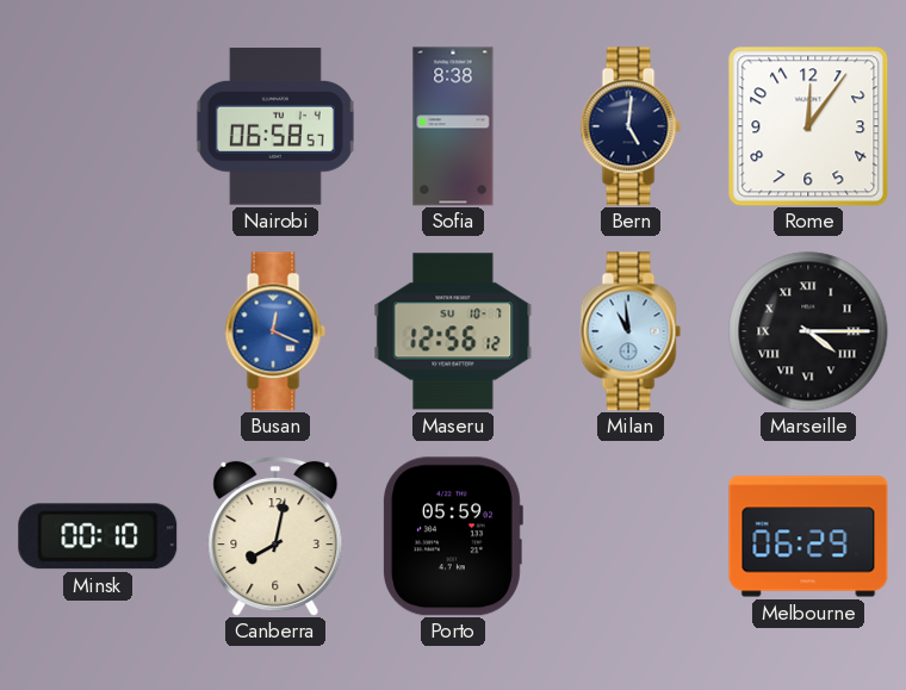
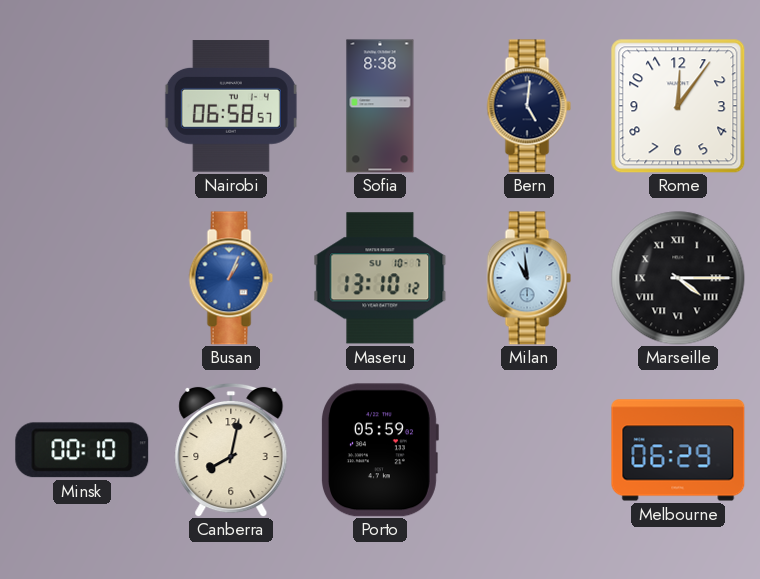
Busan: 12:19 -> 1:04
Maseru: 12:56 -> 13:10
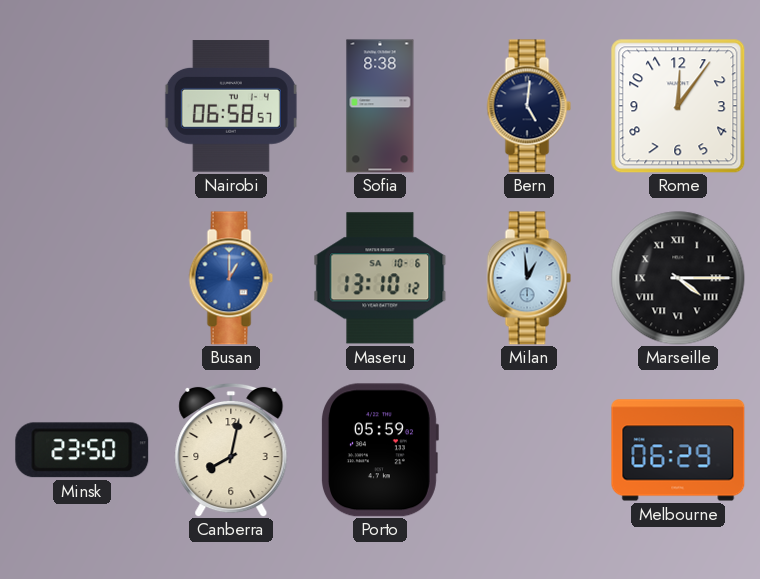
Busan: 1:04 -> 1:00
Maseru date: SU 10-7 -> SA 10-6
Milan: 10:59 -> 12:59
Minsk: 00:10 -> 23:50
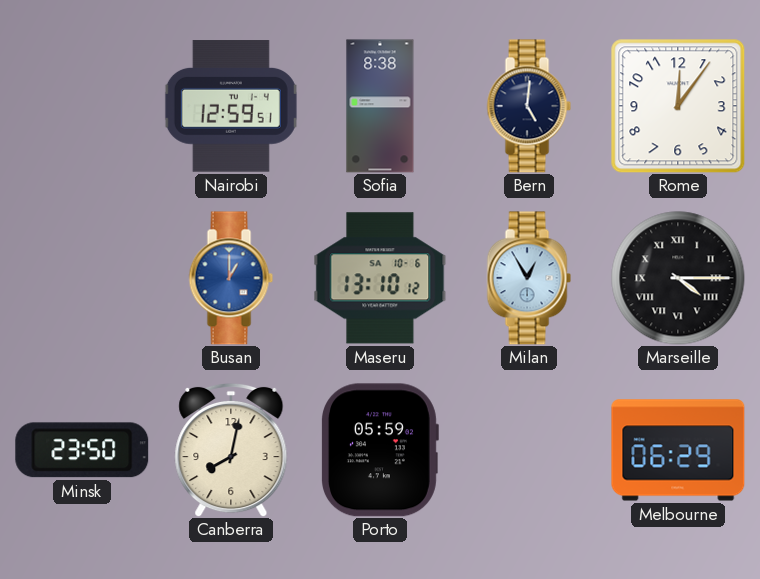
Nairobi: 06:58 -> 12:59
Milan: 12:59 -> 12:55
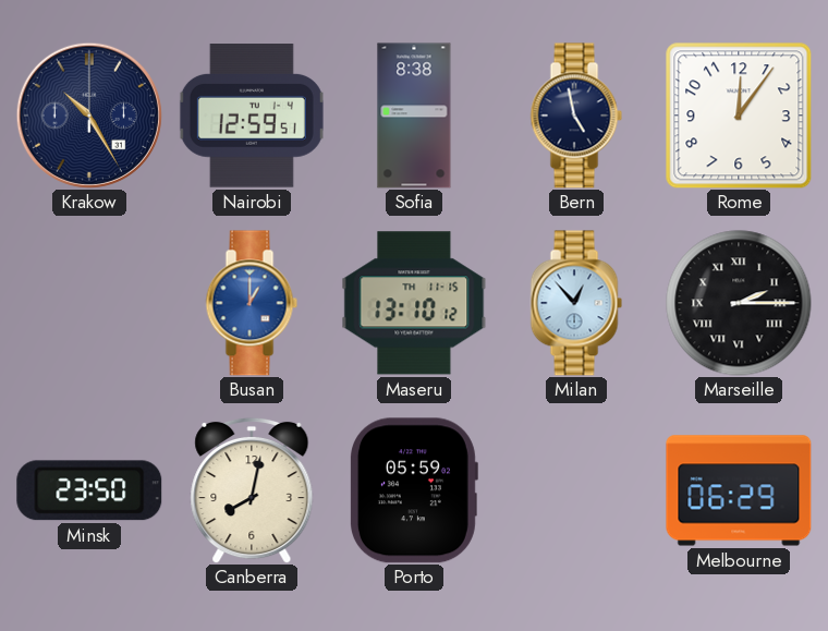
Krakow: none -> 10:25
Bern: 5:01 -> 4:58
Maseru date: SA 10-6 -> TH 11-15
Milan: 12:55 -> 12:53
Marseille: 4:15 -> 2:15
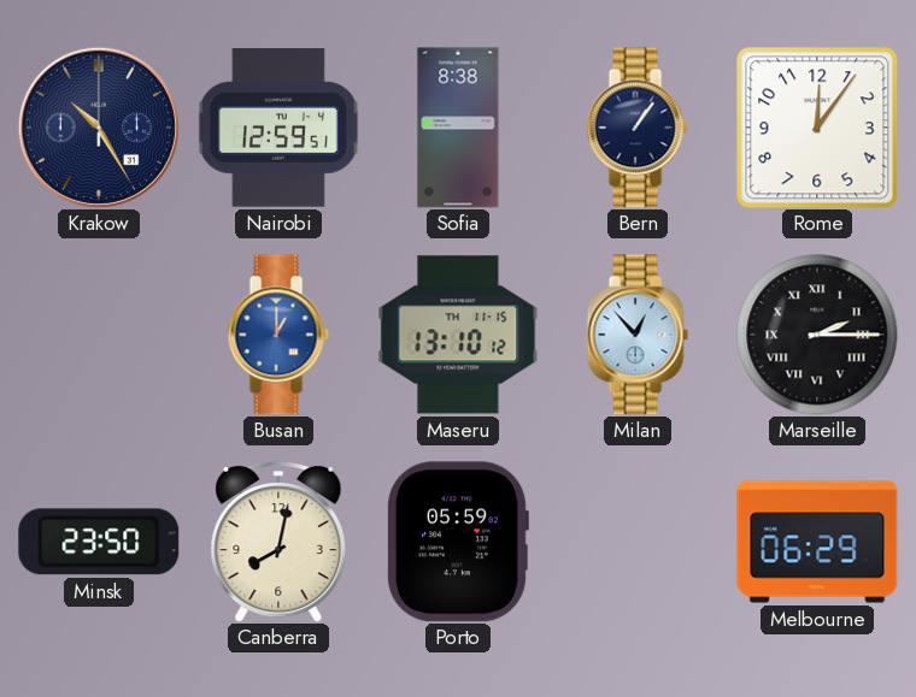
Bern: 4:58 -> 1:06
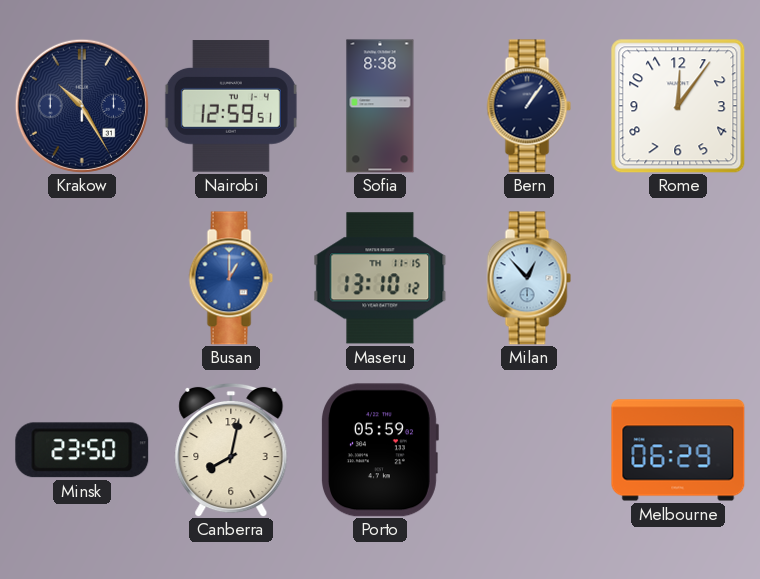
Marseille: 2:15 -> none
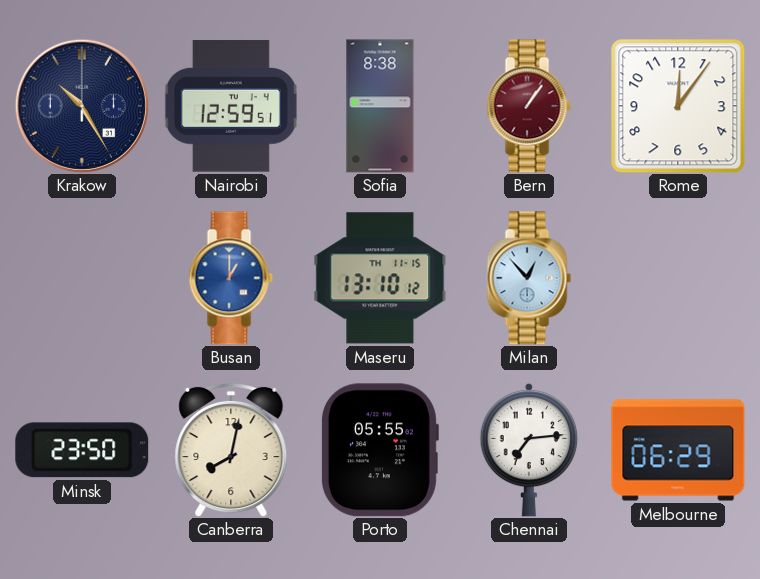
Bern dial: navy -> burgundy
Porto: 05:59 -> 05:55
Chennai: none -> 7:14
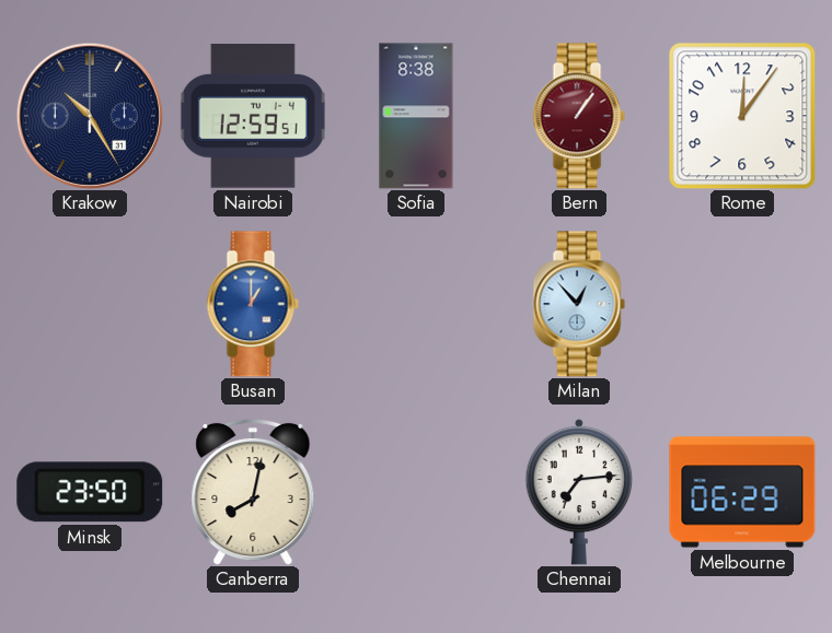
Maseru: 13:10 -> none
Porto: 05:55 -> none
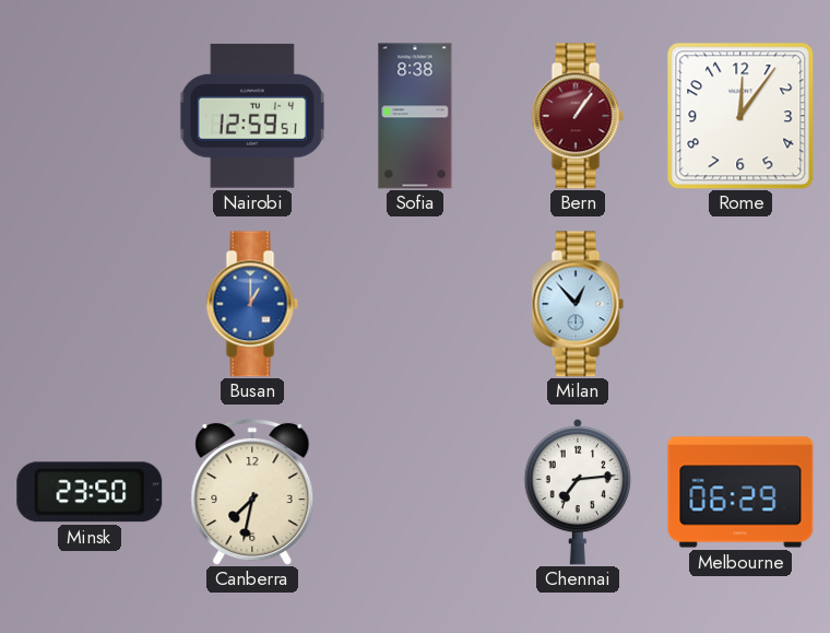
Krakow: 10:25 -> none
Canberra: 8:02 -> 7:32
